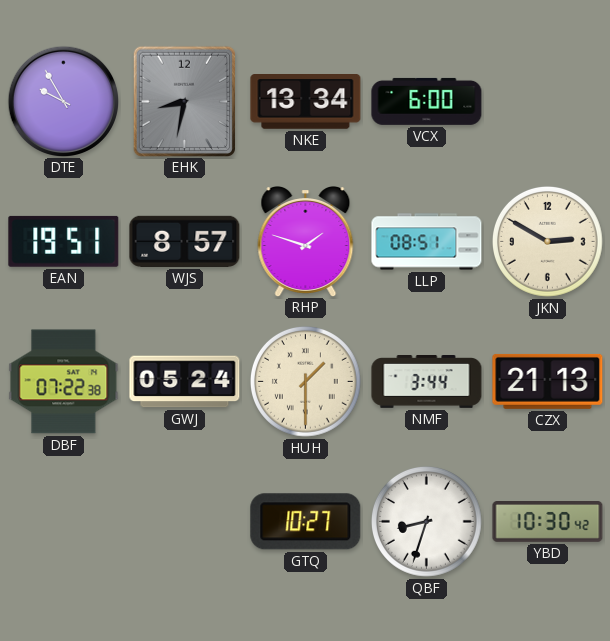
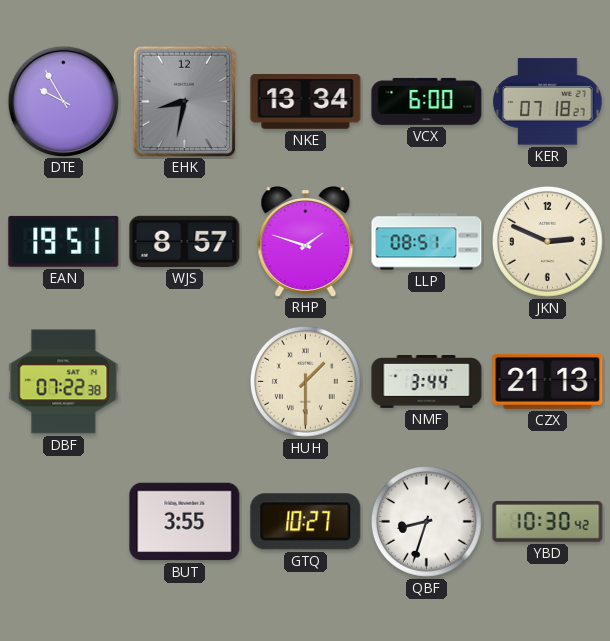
KER: none -> 07:18
JKN: 2:50 -> 2:49
GWJ: 05:24 -> none
BUT: none -> 3:55
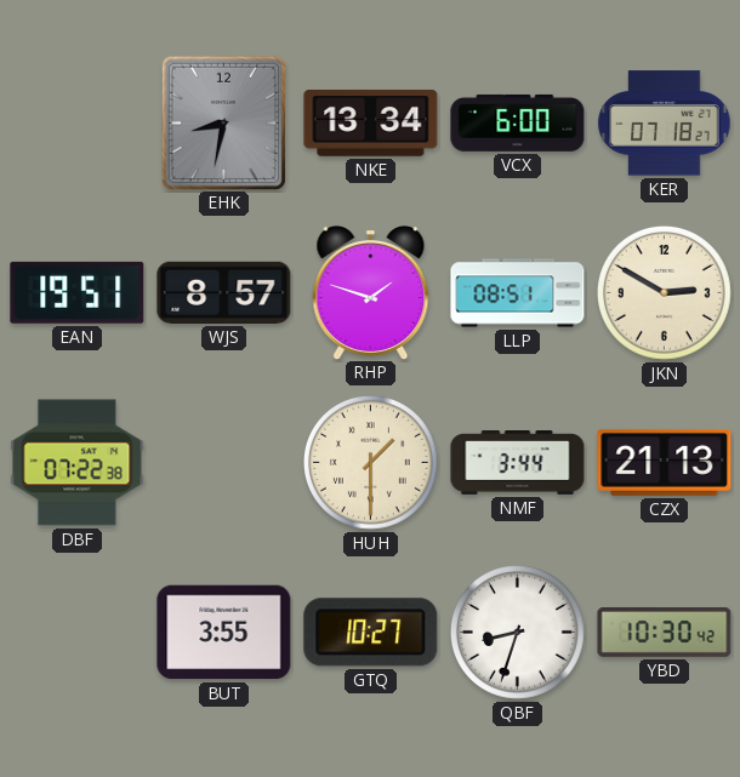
DTE: 9:55 -> none
JKN: 2:49 -> 2:50
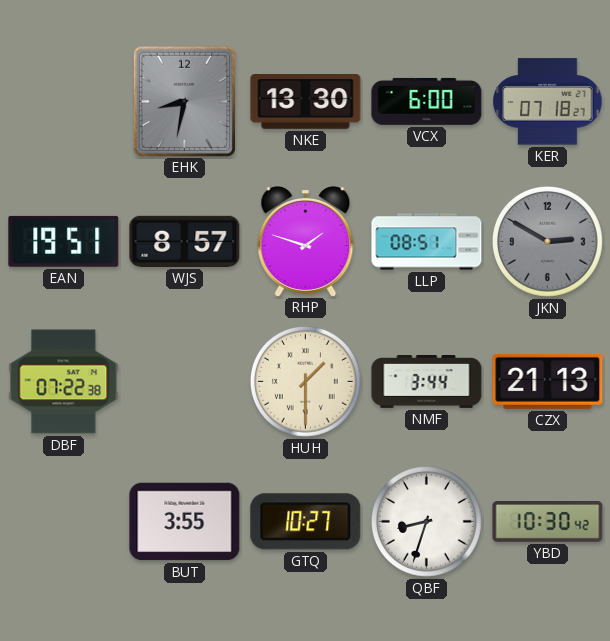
NKE: 13:34 -> 13:30
JKN dial: cream -> grey
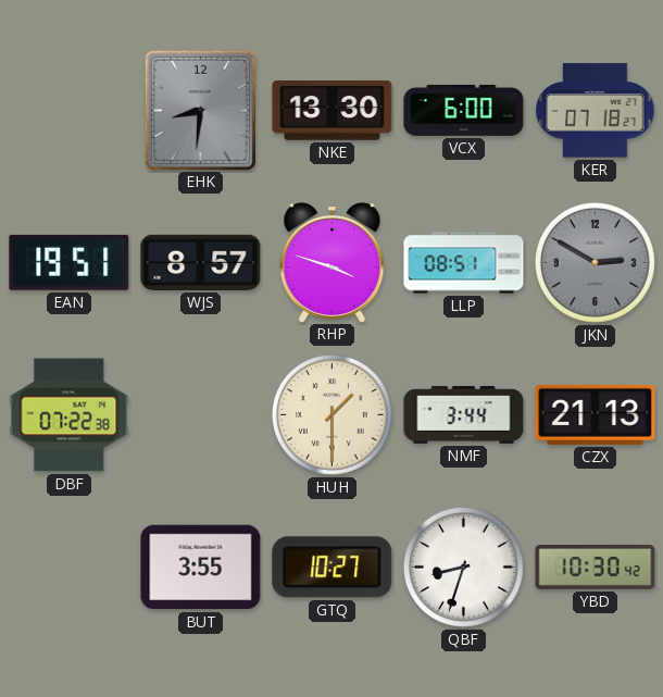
EHK: 8:32 -> 8:31
RHP: 1:48 -> 3:48
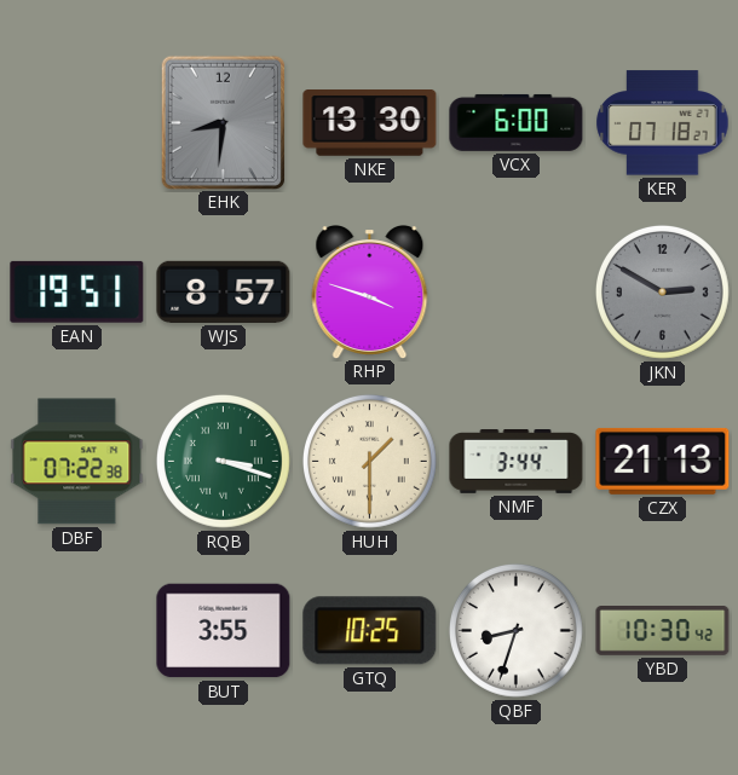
LLP: 08:51 -> none
RQB: none -> 3:18
GTQ: 10:27 -> 10:25
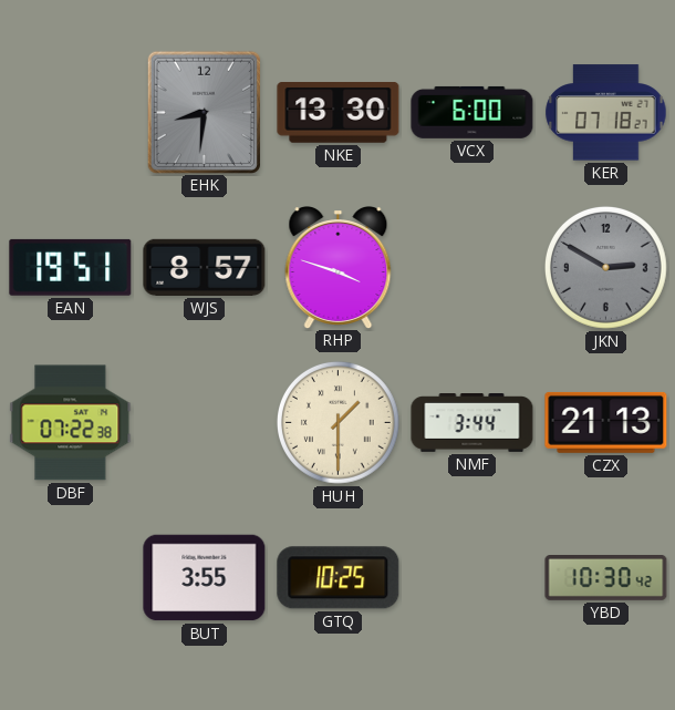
RQB: 3:18 -> none
QBF: 8:33 -> none
